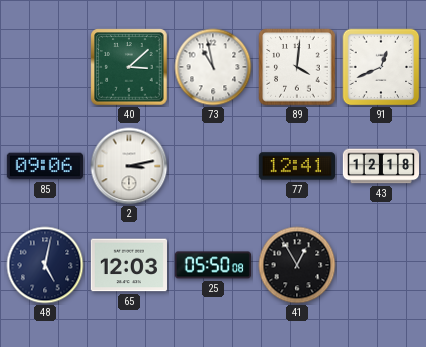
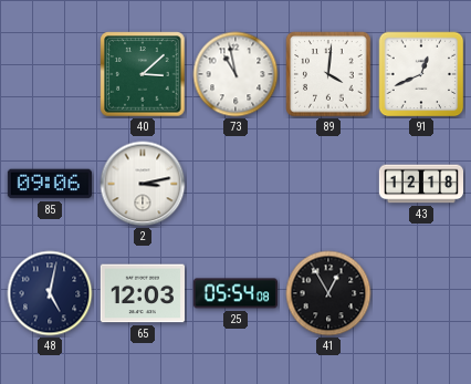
77: 12:41 -> none
25: 05:50 -> 05:54
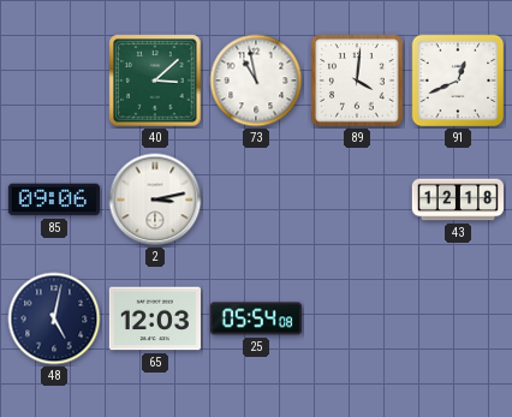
41: 12:55 -> none
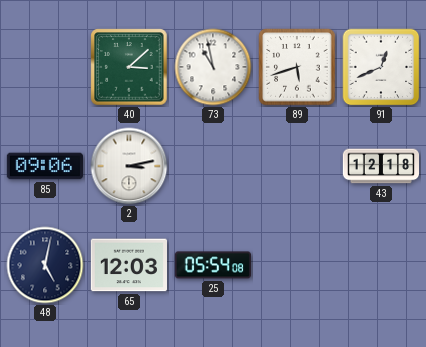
89: 4:01 -> 5:42
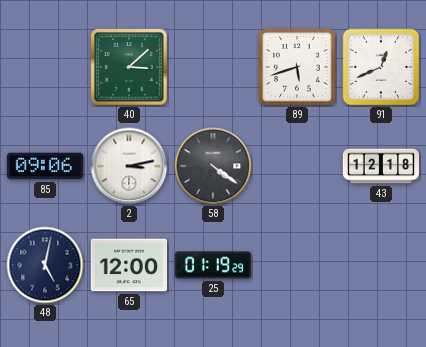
73: 10:58 -> none
58: none -> 4:21
65: 12:03 -> 12:00
25: 05:54 -> 01:19
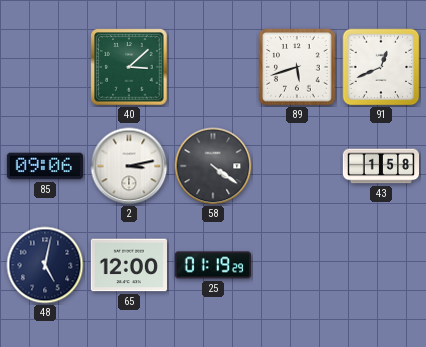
43: 12:18 -> 1:58
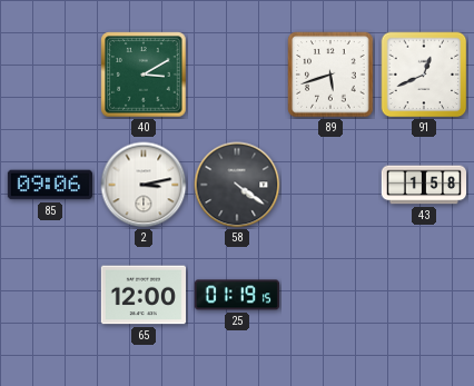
40: 3:08 -> 3:10
48: 5:02 -> none
25: 01:19:29 -> 01:19:15
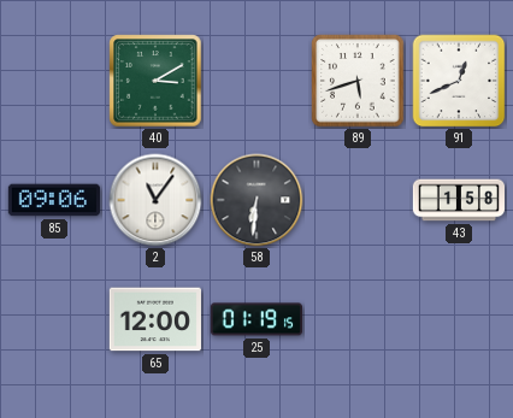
2: 3:13 -> 11:06
58: 4:21 -> 6:31
